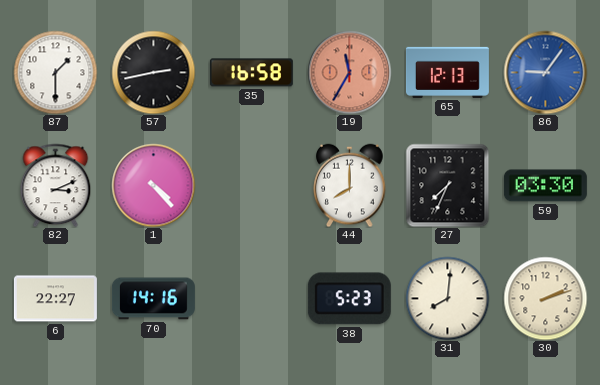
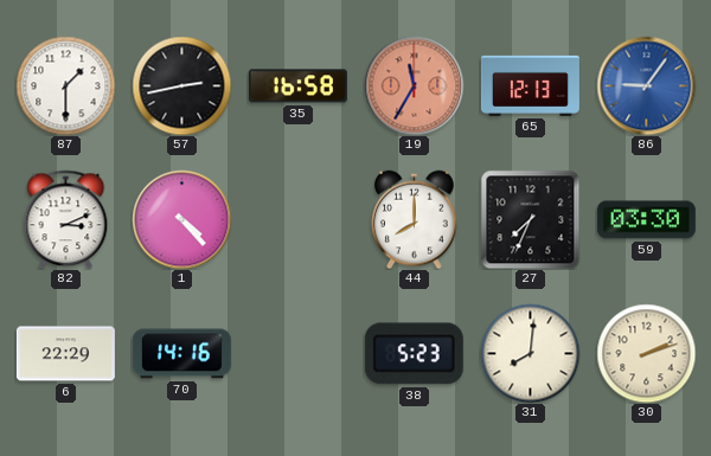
6: 22:27 -> 22:29
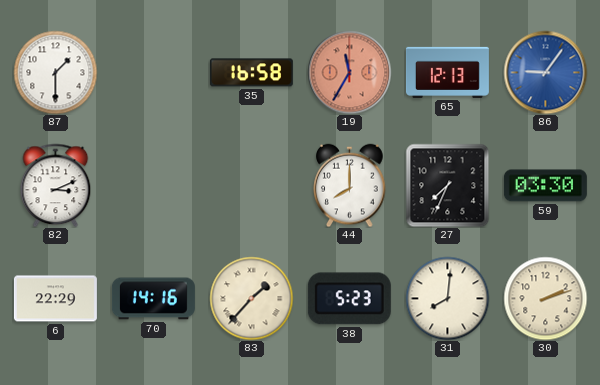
57: 2:43 -> none
1: 4:23 -> none
83: none -> 1:37
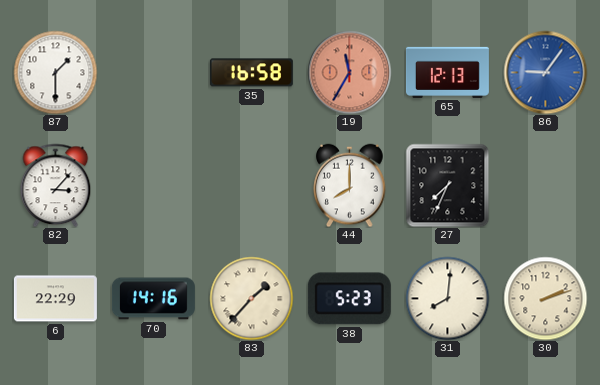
82: 3:11 -> 3:07
59: 03:30 -> none
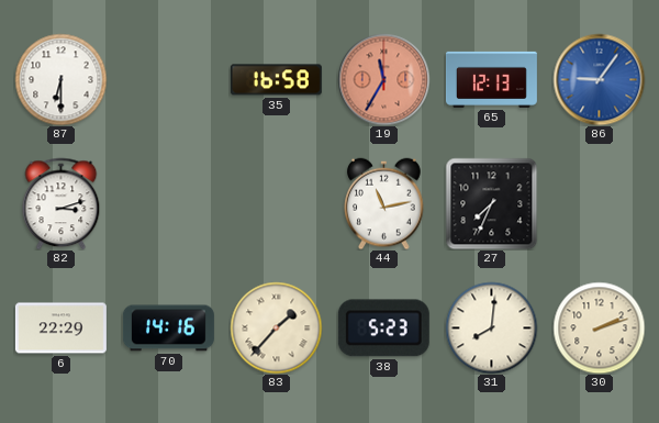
87: 1:30 -> 6:30
82: 3:07 -> 3:12
44: 8:00 -> 11:13
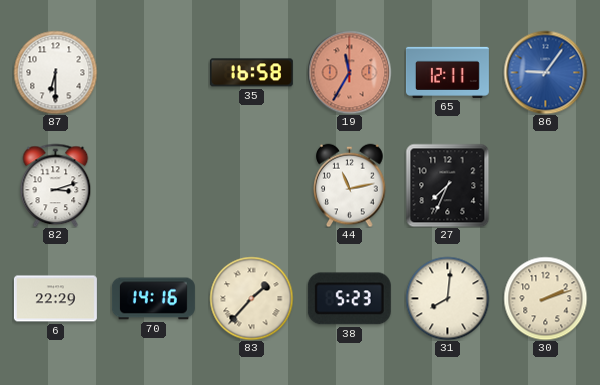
65: 12:13 -> 12:11
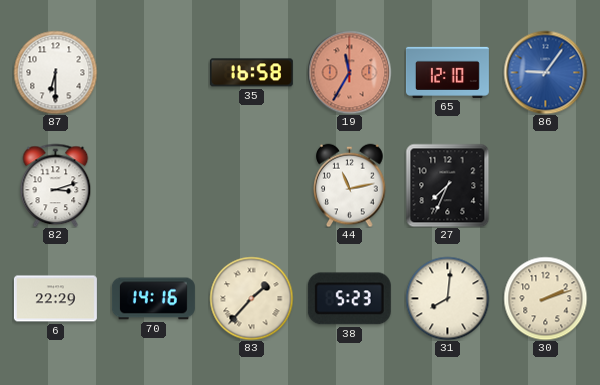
65: 12:11 -> 12:10
